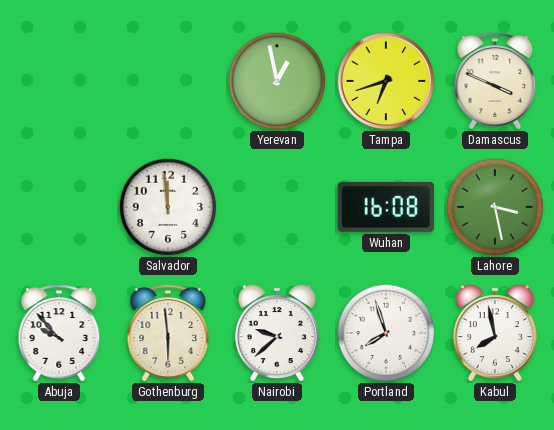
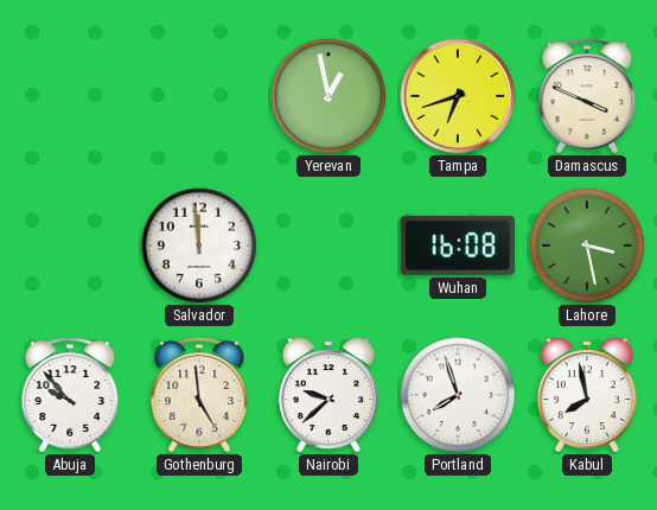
Gothenburg: 5:59 -> 4:59
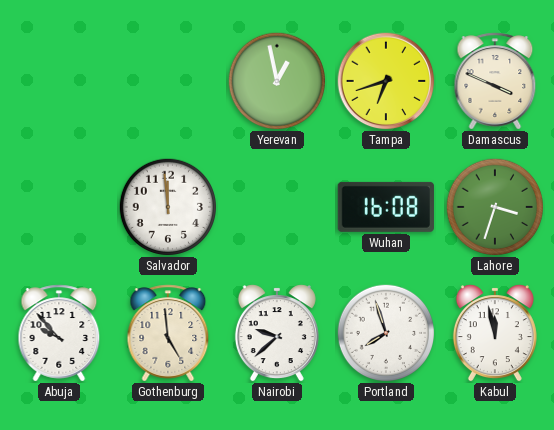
Lahore: 3:28 -> 3:33
Kabul: 7:58 -> 11:58
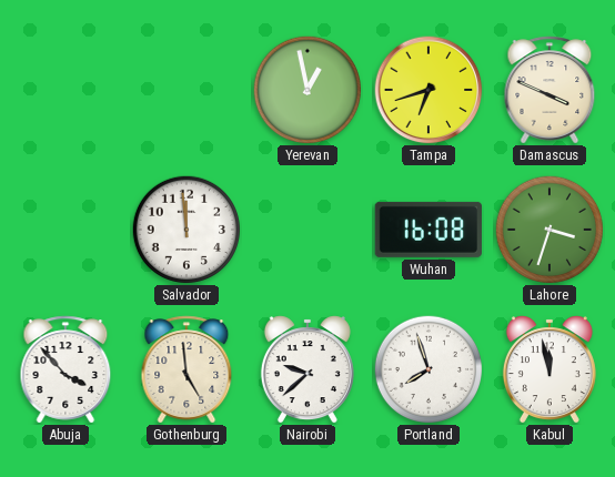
Abuja: 9:53 -> 3:53
